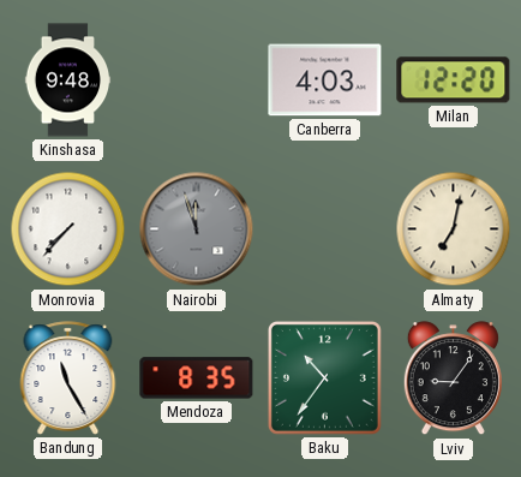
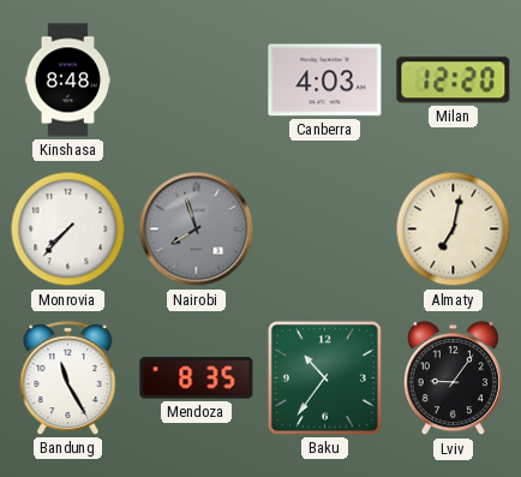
Kinshasa: 9:48 -> 8:48
Nairobi: 11:57 -> 7:57
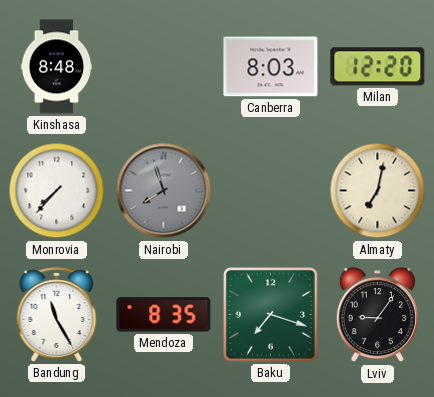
Canberra: 4:03 -> 8:03
Baku: 10:36 -> 7:18
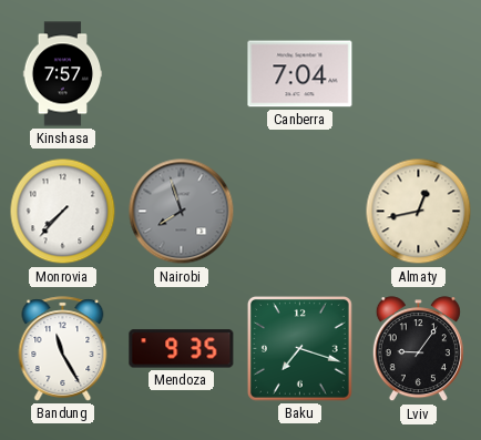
Kinshasa: 8:48 -> 7:57
Canberra: 8:03 -> 7:04
Milan: 12:20 -> none
Almaty: 7:02 -> 12:43
Mendoza: 8:35 -> 9:35
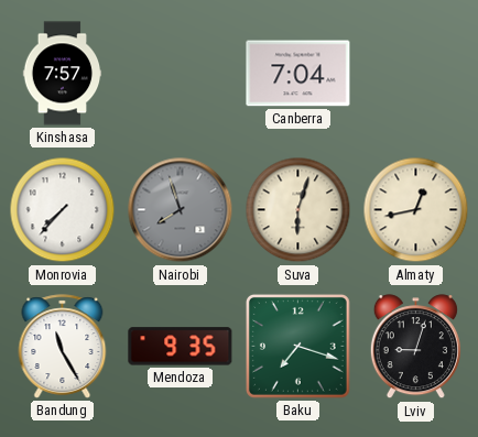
Suva: none -> 6:03
Lviv: 9:06 -> 9:03
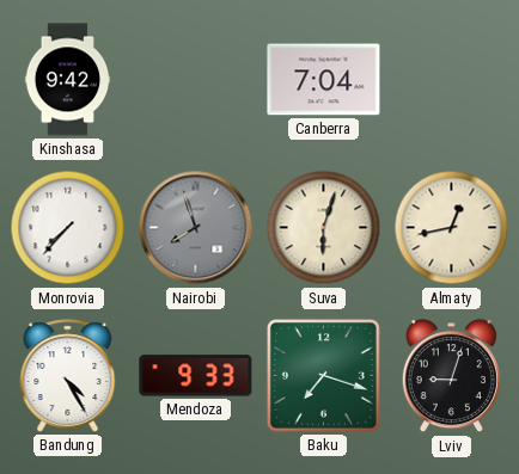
Kinshasa: 7:57 -> 9:42
Bandung: 11:25 -> 4:25
Mendoza: 9:35 -> 9:33
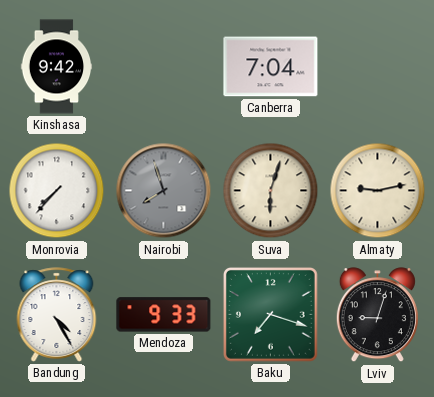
Almaty: 12:43 -> 9:13
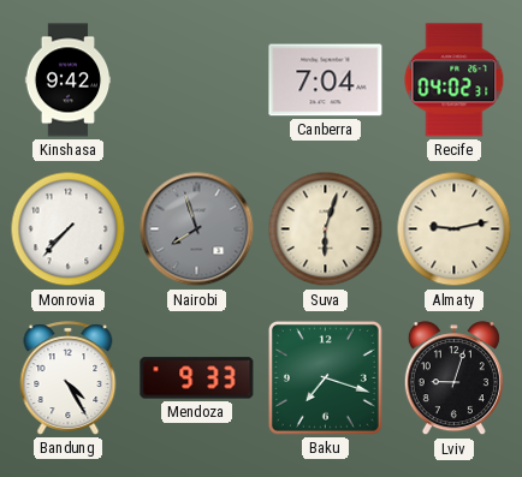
Recife: none -> 04:02
